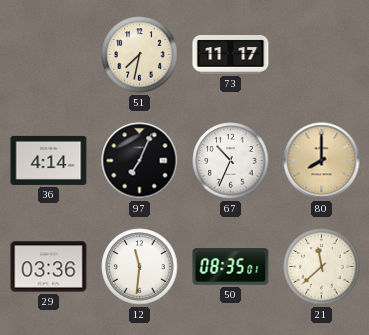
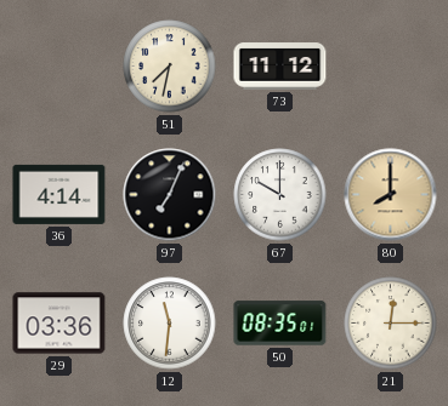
73: 11:17 -> 11:12
67: 10:34 -> 10:00
21: 11:38 -> 12:15
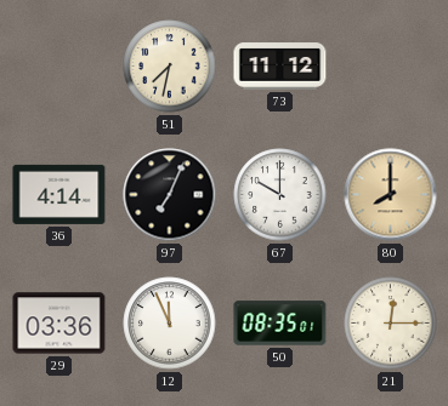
12: 11:31 -> 11:56
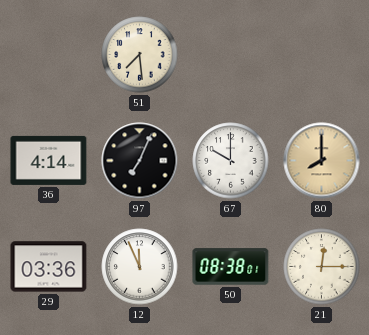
51: 7:32 -> 7:29
73: 11:12 -> none
50: 08:35 -> 08:38
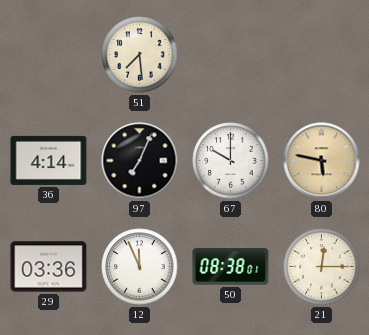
80: 8:00 -> 5:47
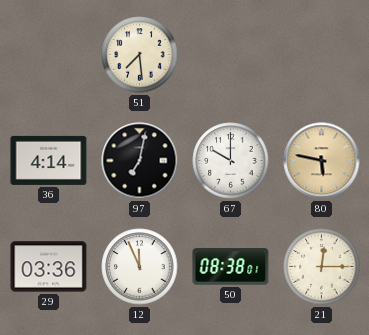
97: 7:04 -> 7:02
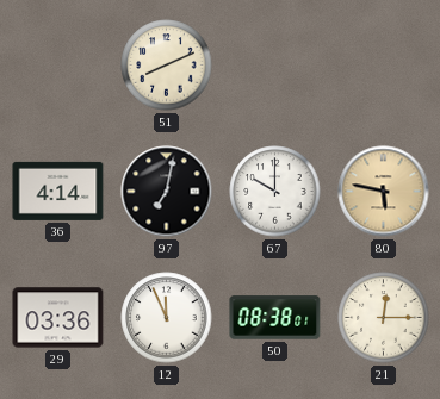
51: 7:29 -> 8:11
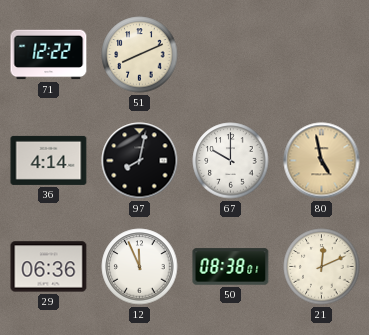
71: none -> 12:22
97: 7:02 -> 8:02
80: 5:47 -> 4:58
29: 03:36 -> 06:36
21: 12:15 -> 12:11
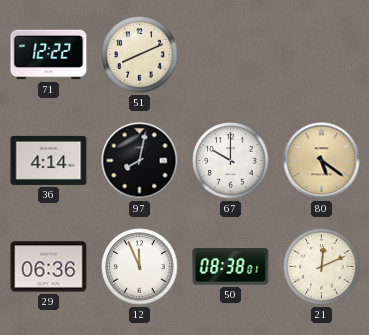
80: 4:58 -> 5:21
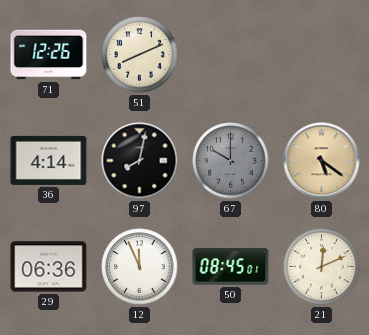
71: 12:22 -> 12:26
67 dial: white -> grey
50: 08:38 -> 08:45
